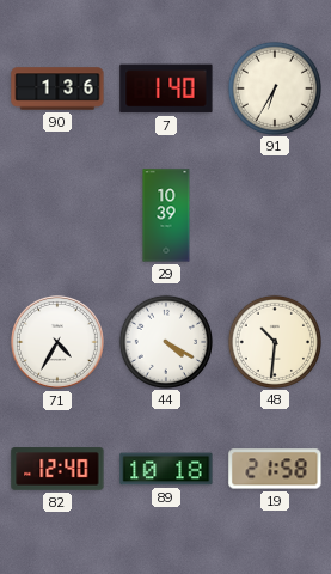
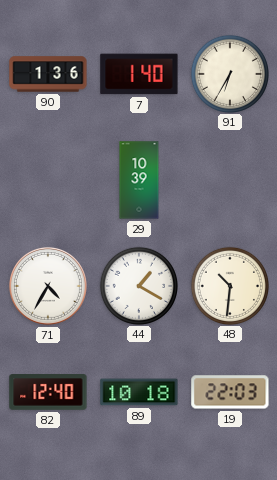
44: 4:20 -> 1:20
19: 21:58 -> 22:03
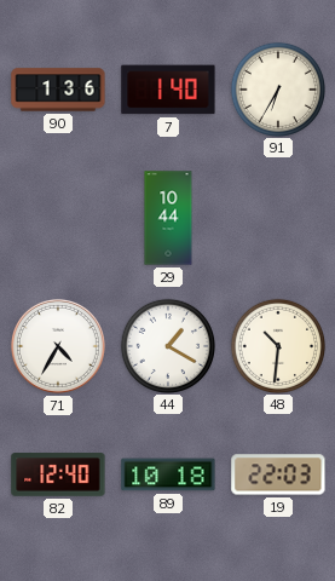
29: 10:39 -> 10:44
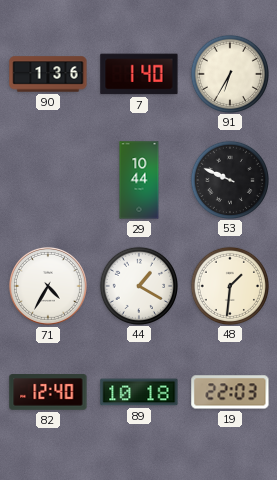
53: none -> 9:49
48: 10:31 -> 1:31
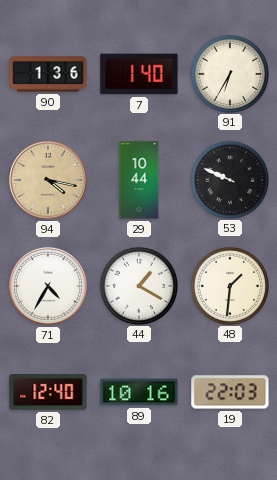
94: none -> 4:17
89: 10:18 -> 10:16
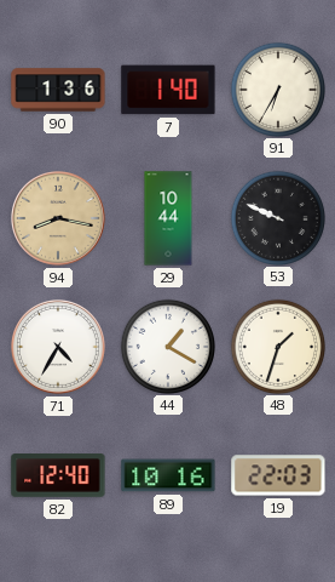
94: 4:17 -> 8:17
48: 1:31 -> 1:33
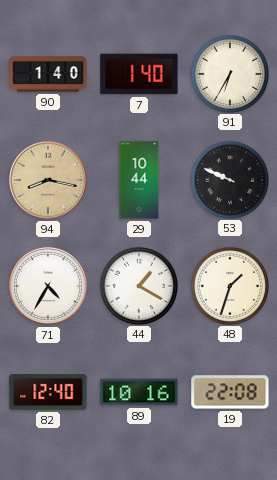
90: 1:36 -> 1:40
19: 22:03 -> 22:08
